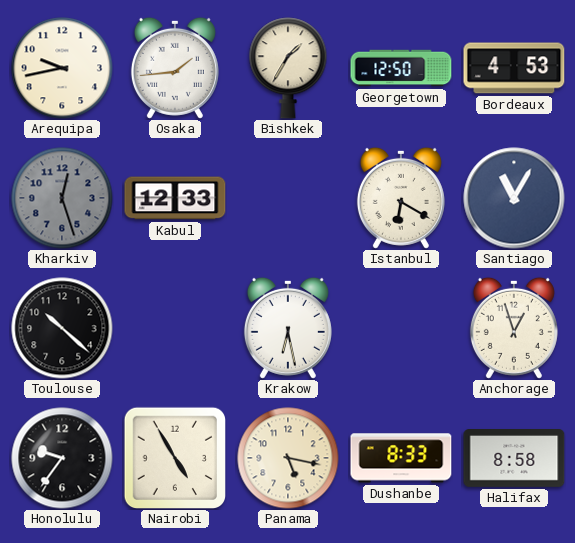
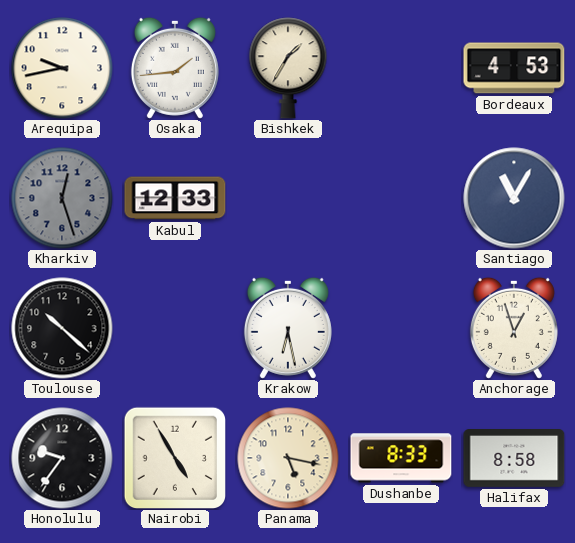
Georgetown: 12:50 -> none
Istanbul: 6:20 -> none
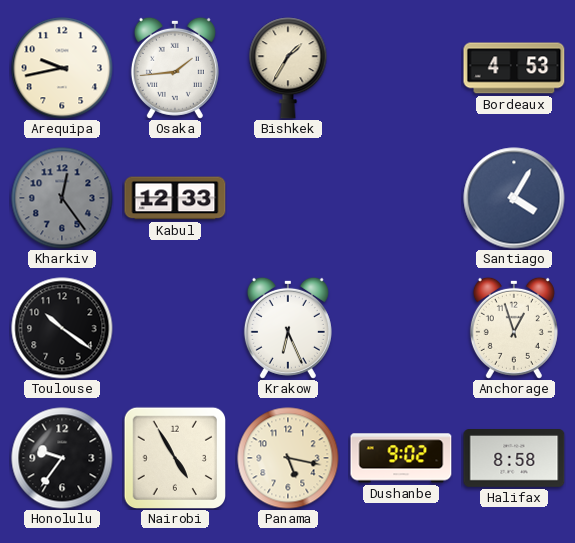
Kharkiv: 12:27 -> 12:24
Santiago: 11:05 -> 4:05
Toulouse: 10:22 -> 10:21
Krakow: 6:28 -> 6:26
Dushanbe: 8:33 -> 9:02
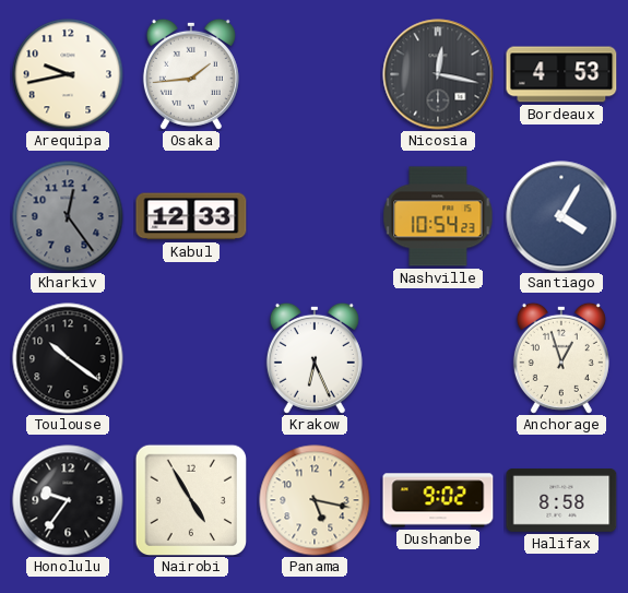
Bishkek: 1:35 -> none
Nicosia: none -> 12:17
Nashville: none -> 10:54
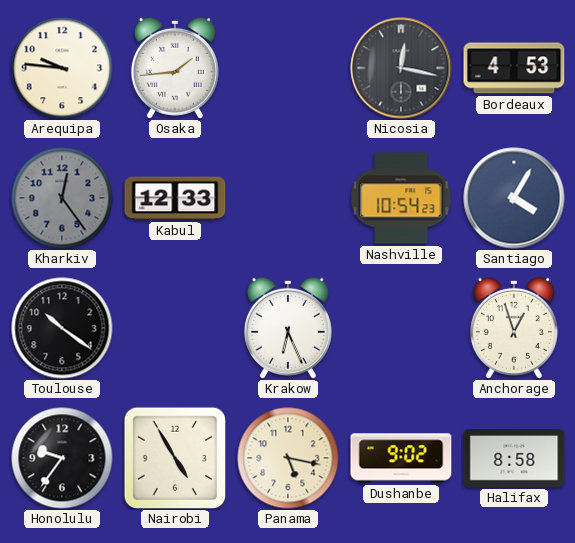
Arequipa: 9:43 -> 9:46
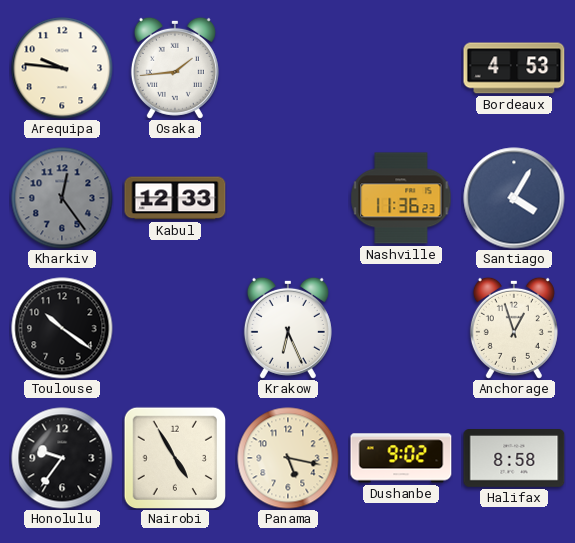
Nicosia: 12:17 -> none
Nashville: 10:54 -> 11:36
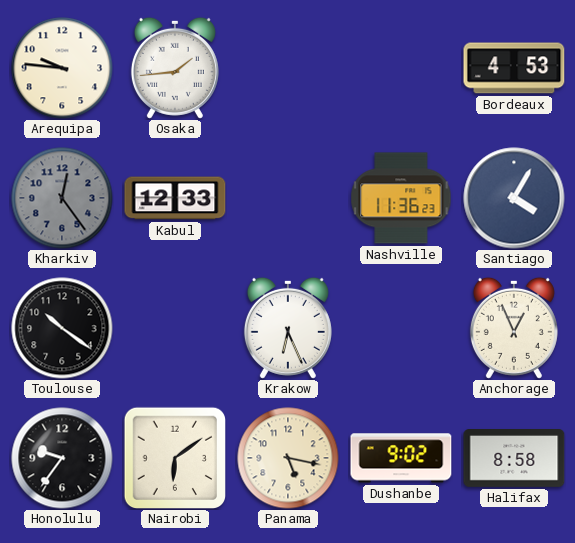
Anchorage: 12:57 -> 12:56
Nairobi: 4:55 -> 6:09
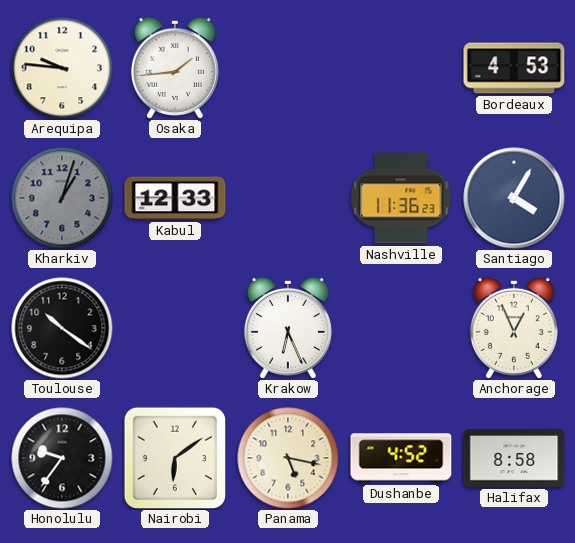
Kharkiv: 12:24 -> 1:03
Dushanbe: 9:02 -> 4:52
